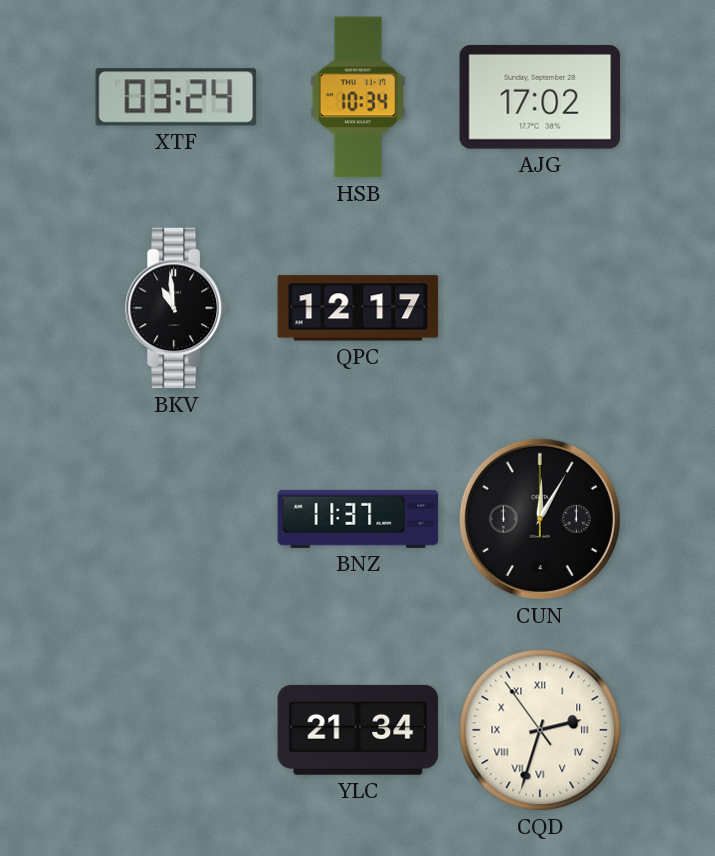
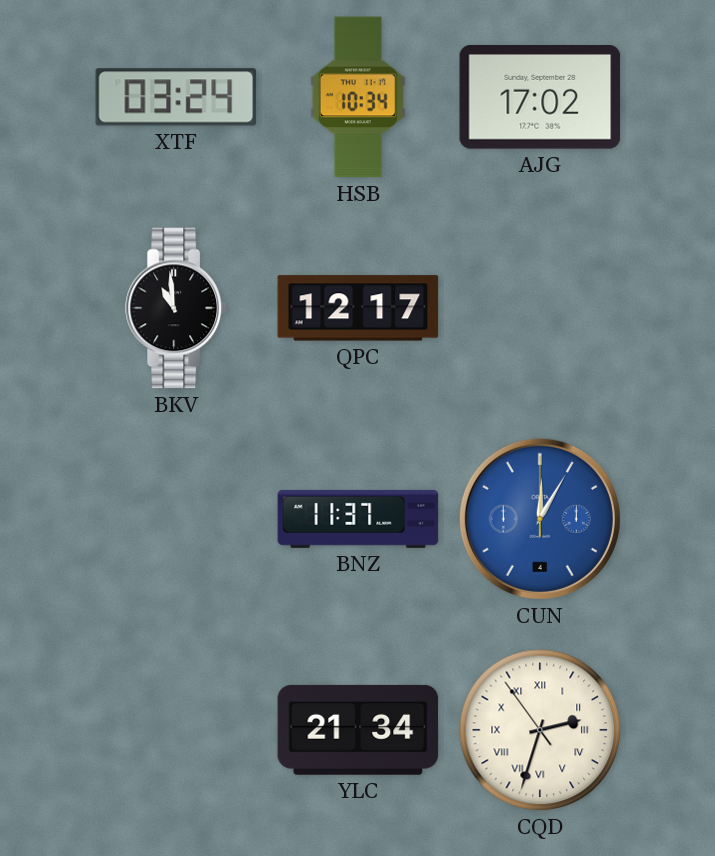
CUN dial: black -> blue
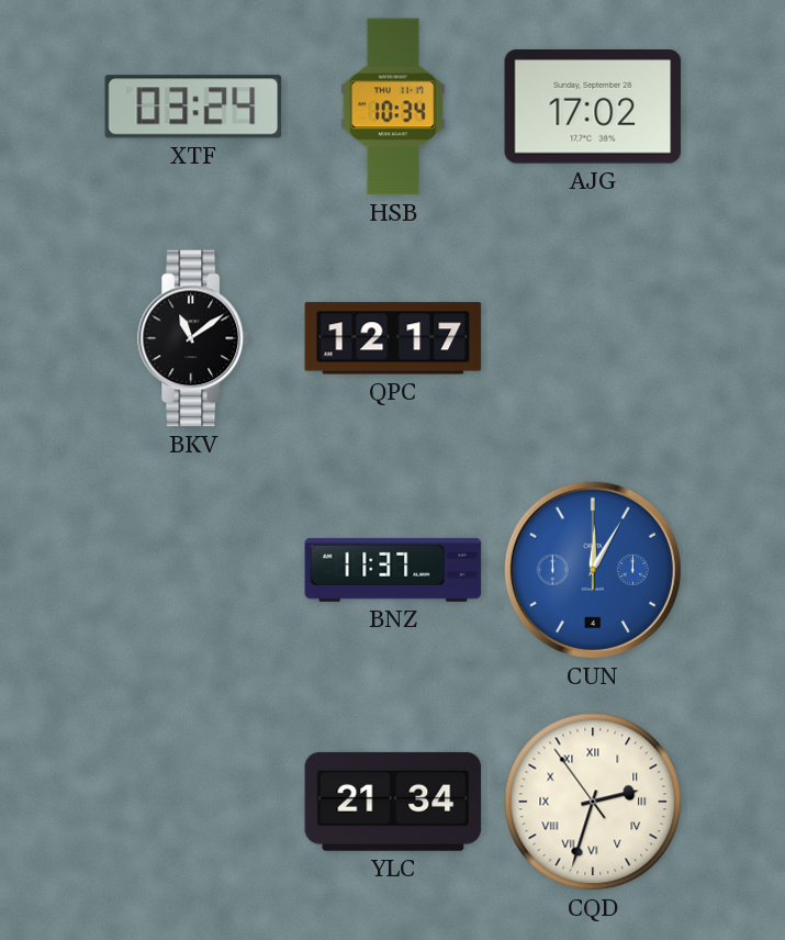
BKV: 10:59 -> 11:09
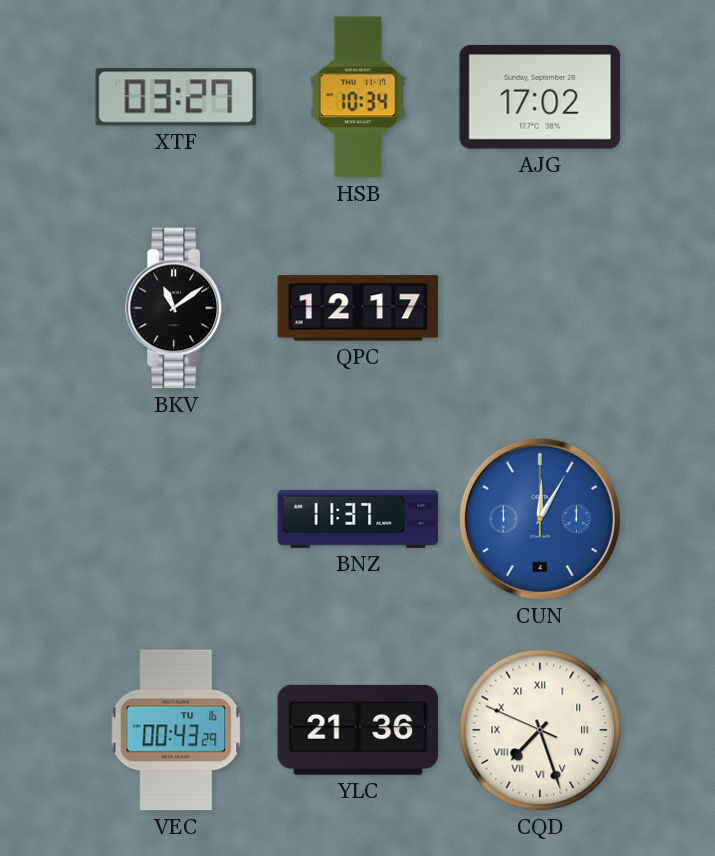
XTF: 03:24 -> 03:27
VEC: none -> 00:43
YLC: 21:34 -> 21:36
CQD: 2:32 -> 7:26
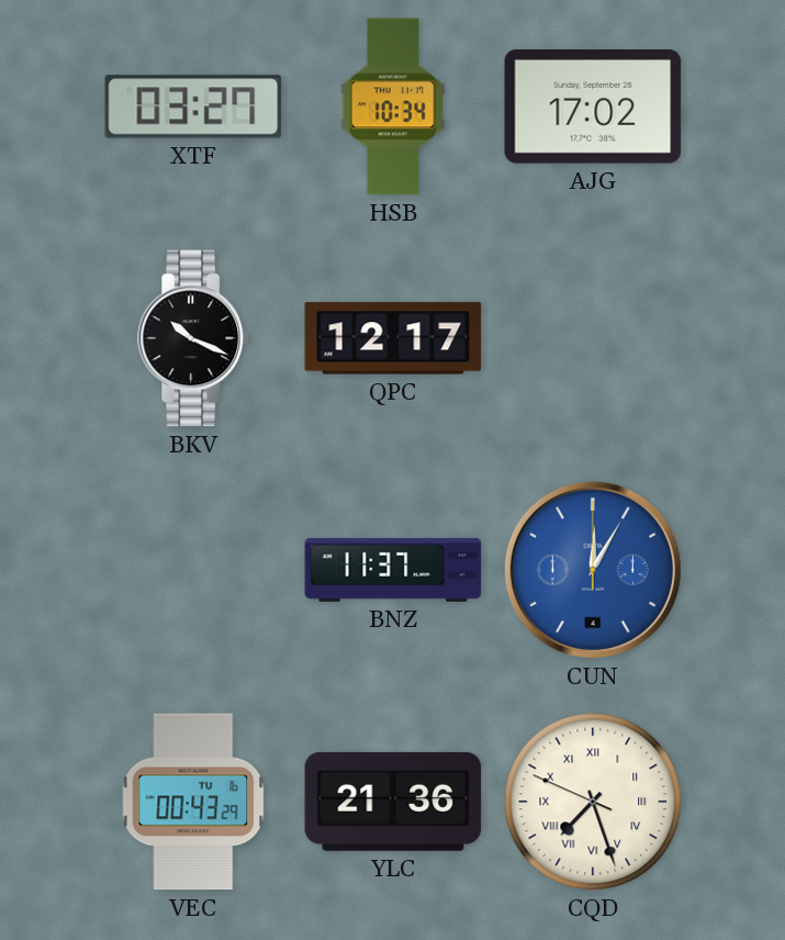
BKV: 11:09 -> 10:19
